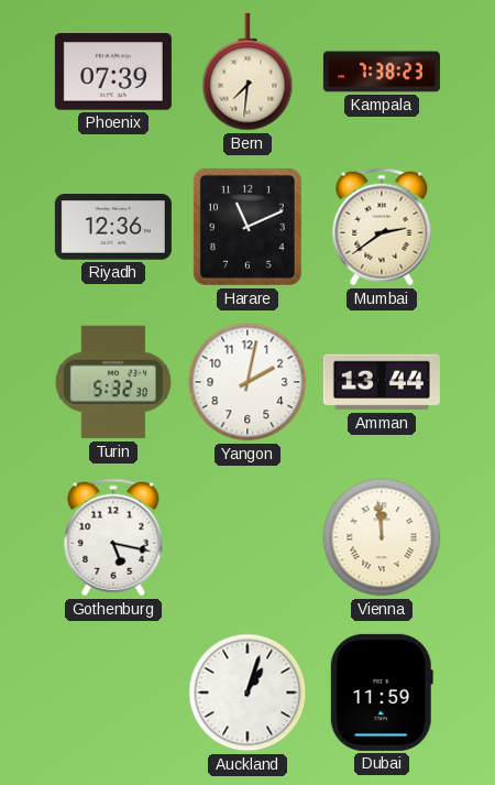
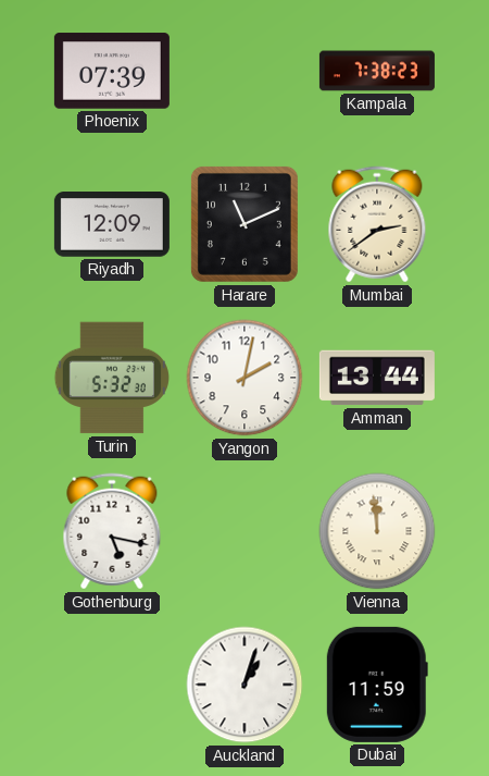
Bern: 7:31 -> none
Riyadh: 12:36 -> 12:09
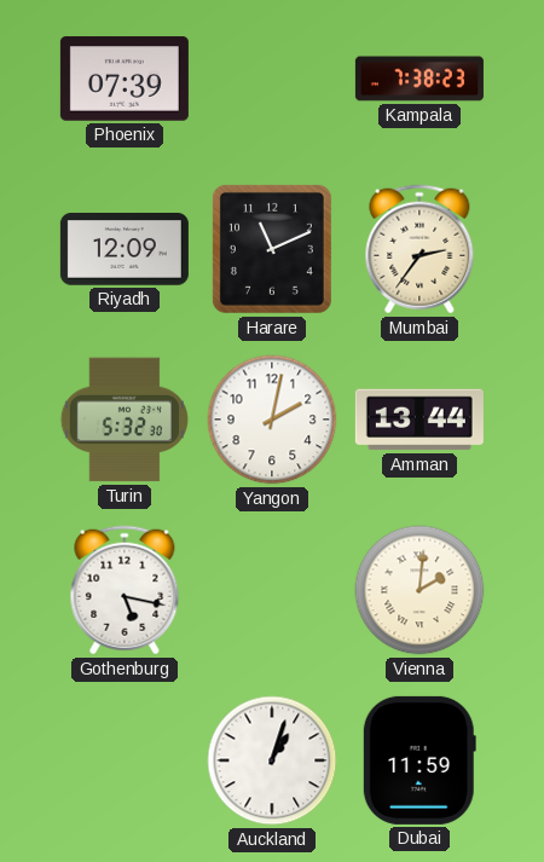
Mumbai: 2:39 -> 2:36
Vienna: 11:59 -> 2:01
